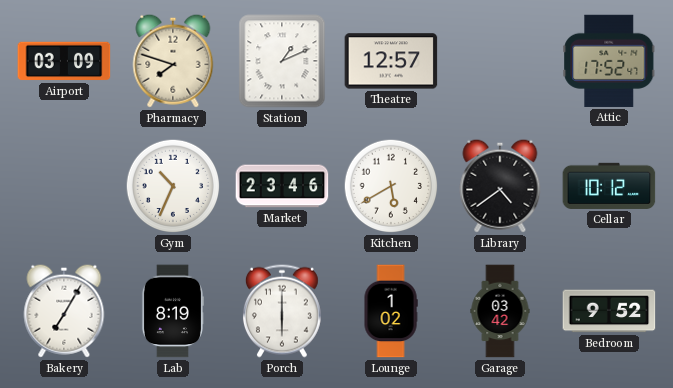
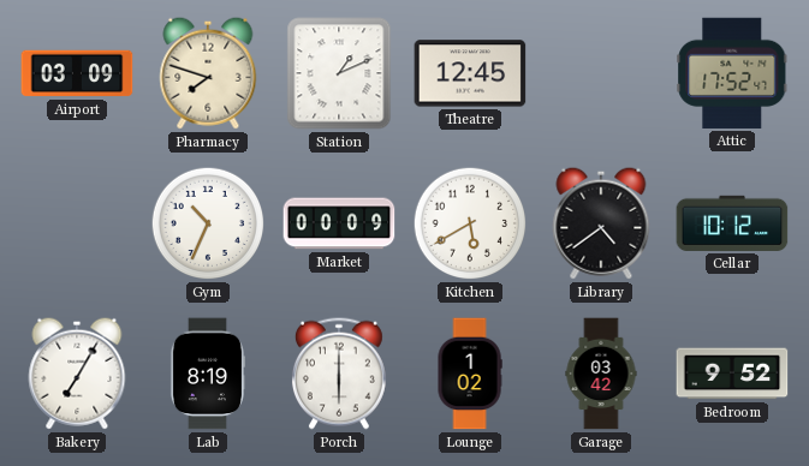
Theatre: 12:57 -> 12:45
Market: 23:46 -> 00:09
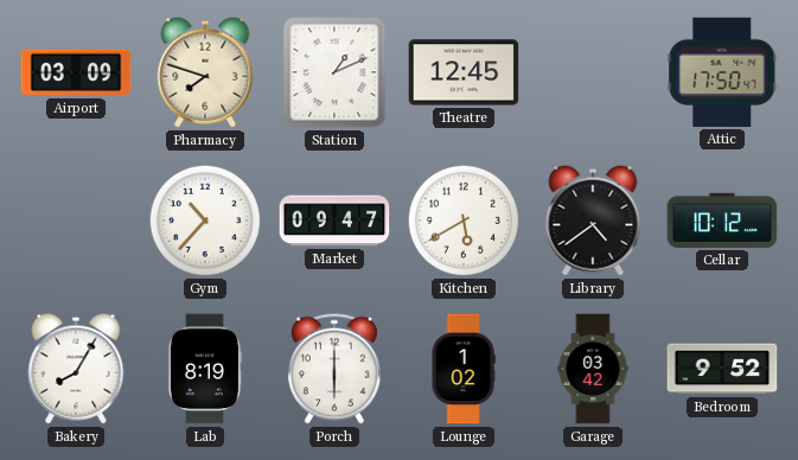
Attic: 17:52 -> 17:50
Gym: 10:34 -> 10:37
Market: 00:09 -> 09:47
Bakery: 7:05 -> 8:05
